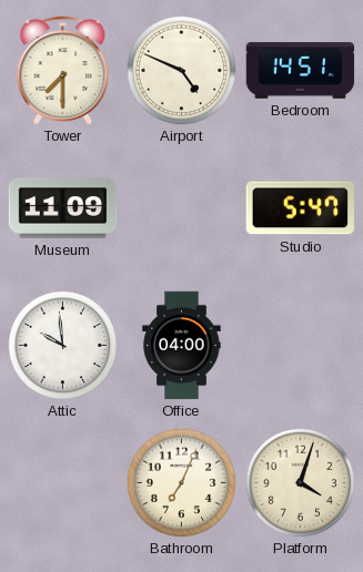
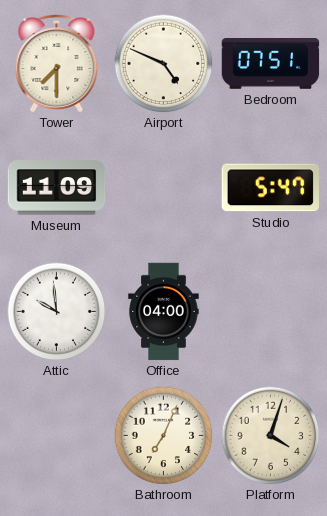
Bedroom: 14:51 -> 07:51
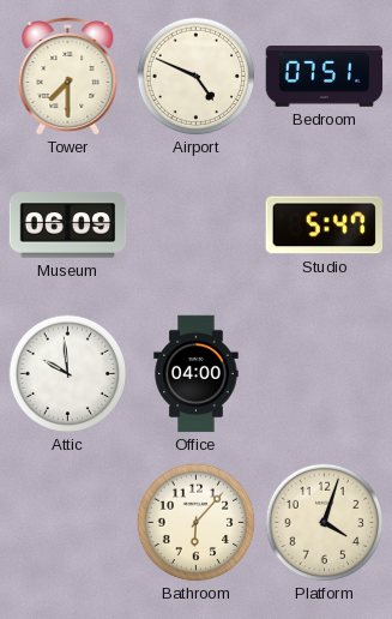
Museum: 11:09 -> 06:09
Bathroom: 7:04 -> 6:07
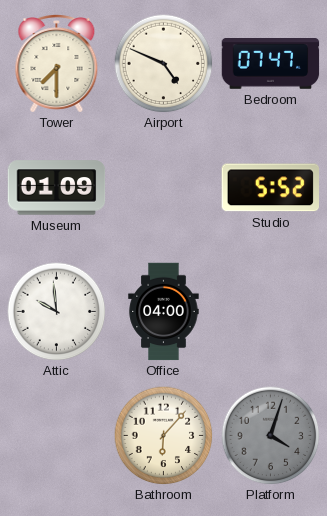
Bedroom: 07:51 -> 07:47
Museum: 06:09 -> 01:09
Studio: 5:47 -> 5:52
Platform dial: cream -> grey
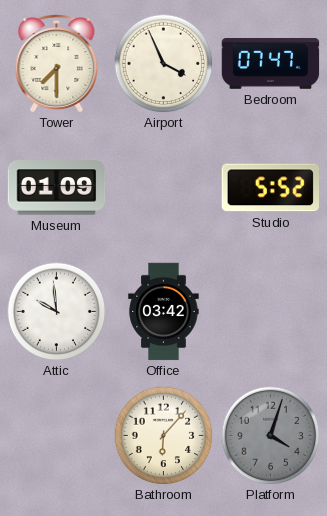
Airport: 4:49 -> 3:56
Office: 04:00 -> 03:42
